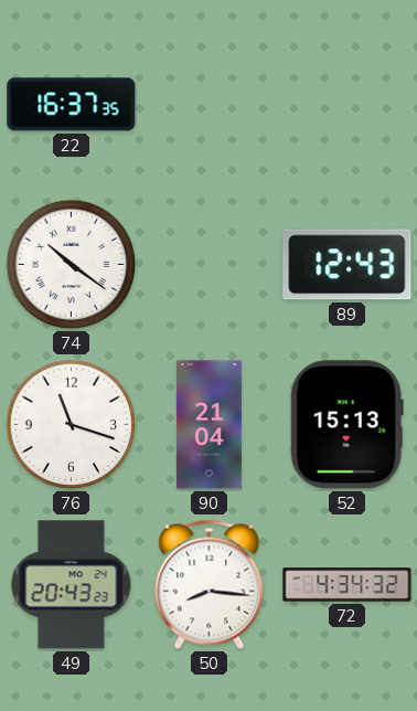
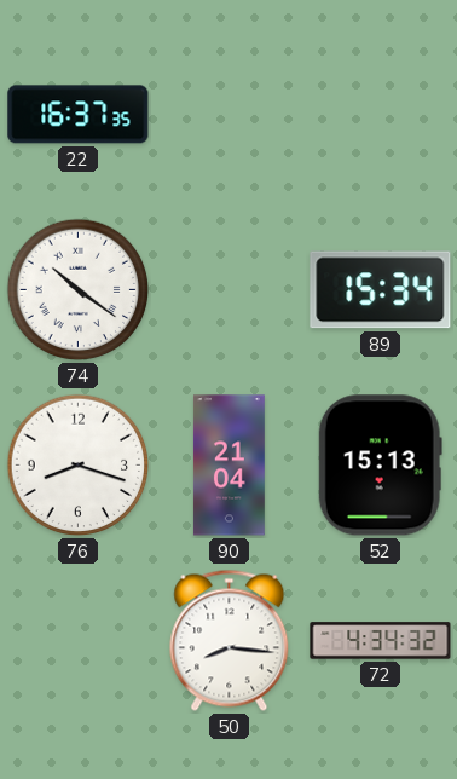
89: 12:43 -> 15:34
76: 11:18 -> 8:18
49: 20:43 -> none
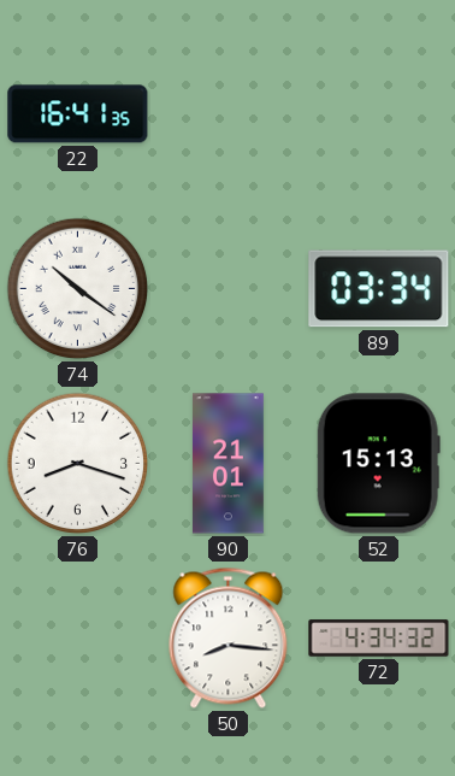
22: 16:37 -> 16:41
89: 15:34 -> 03:34
90: 21:04 -> 21:01
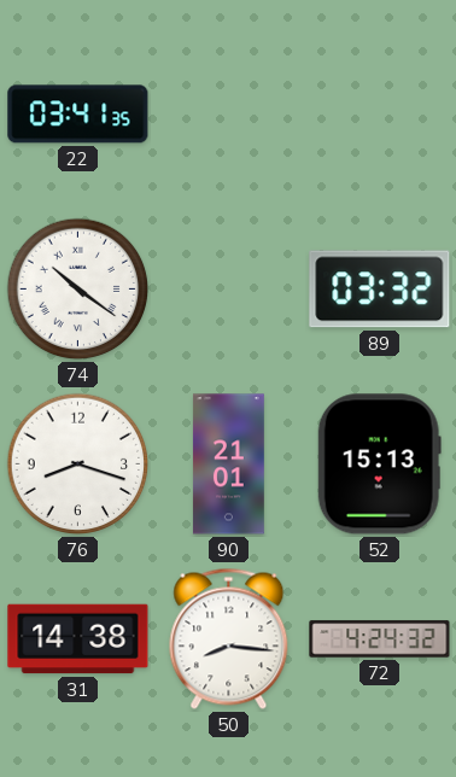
22: 16:41 -> 03:41
89: 03:34 -> 03:32
31: none -> 14:38
72: 4:34 -> 4:24
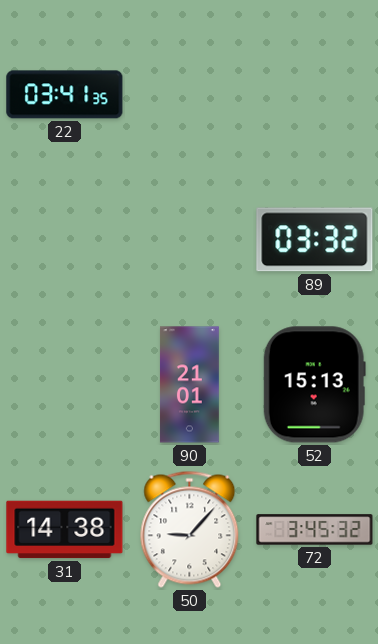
74: 10:21 -> none
76: 8:18 -> none
50: 8:16 -> 9:07
72: 4:24 -> 3:45
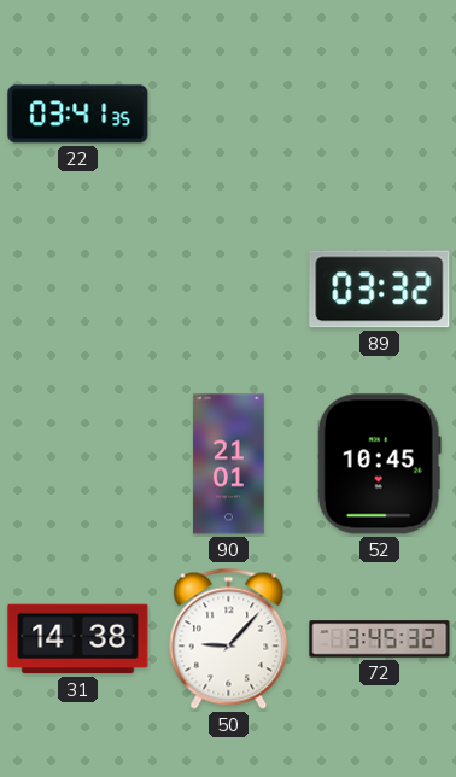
52: 15:13 -> 10:45
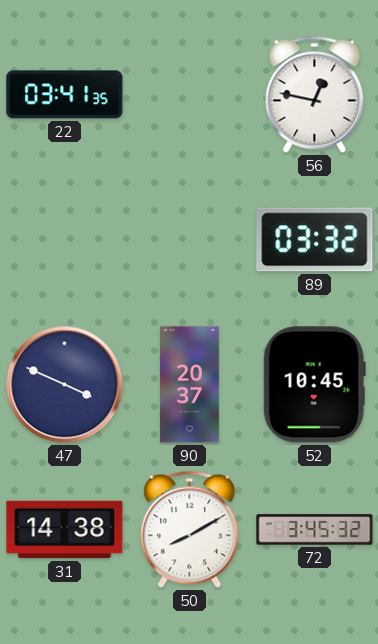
56: none -> 12:47
47: none -> 3:49
90: 21:01 -> 20:37
50: 9:07 -> 8:10
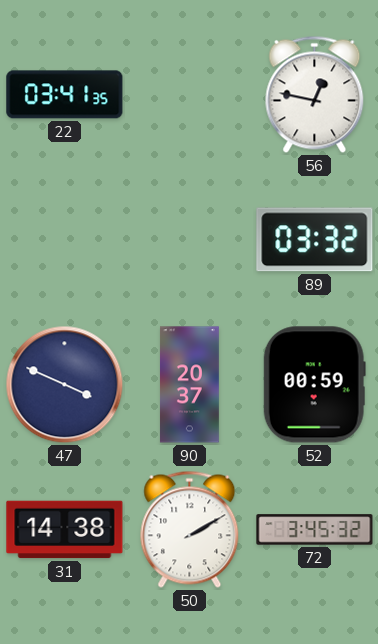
52: 10:45 -> 00:59
50: 8:10 -> 2:10
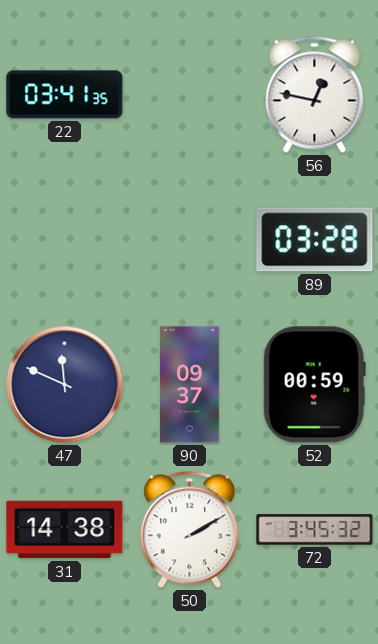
89: 03:32 -> 03:28
47: 3:49 -> 11:49
90: 20:37 -> 09:37
